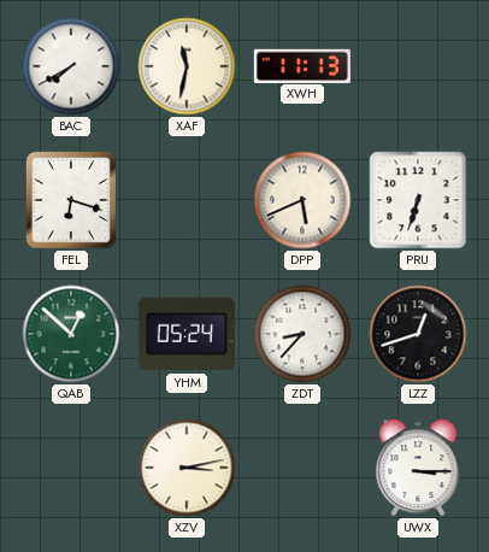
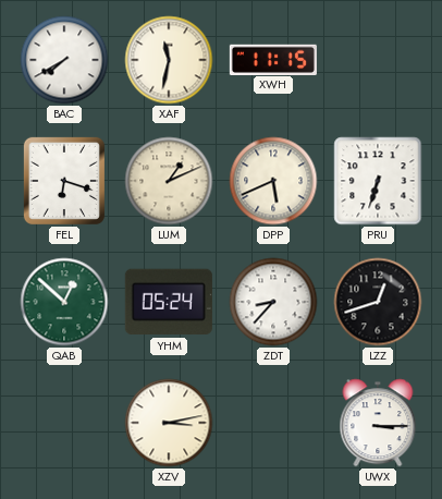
XWH: 11:13 -> 11:15
LUM: none -> 1:11
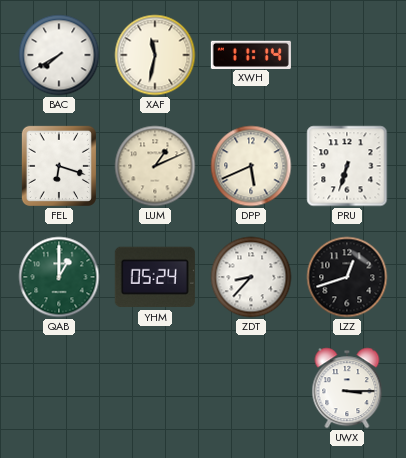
XWH: 11:15 -> 11:14
QAB: 12:52 -> 1:00
XZV: 3:13 -> none
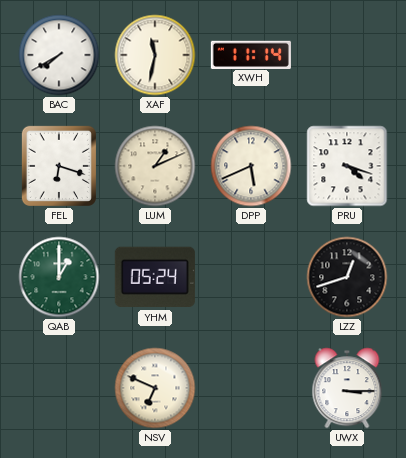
PRU: 6:33 -> 4:18
ZDT: 8:37 -> none
NSV: none -> 6:49
